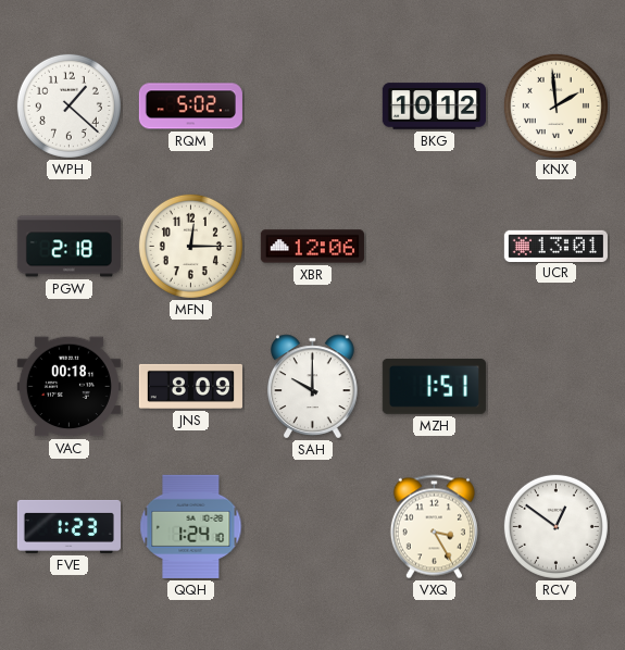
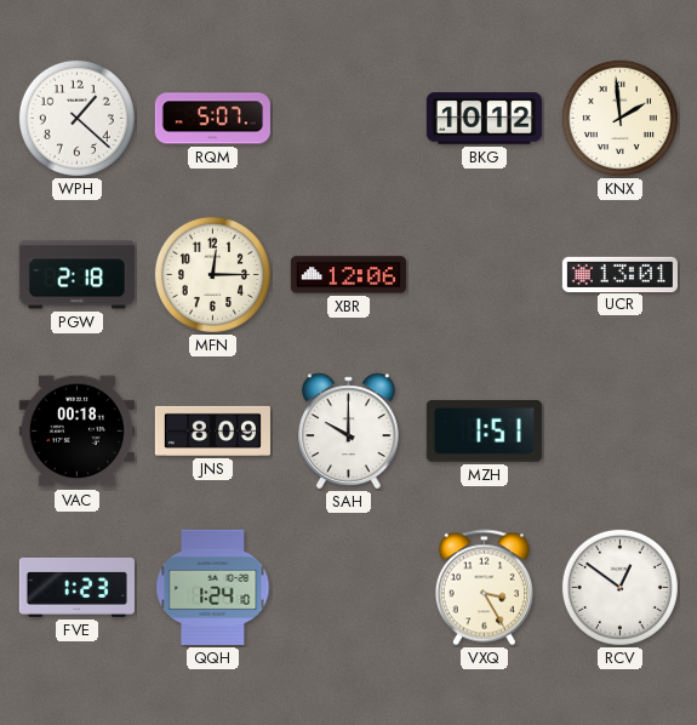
RQM: 5:02 -> 5:07
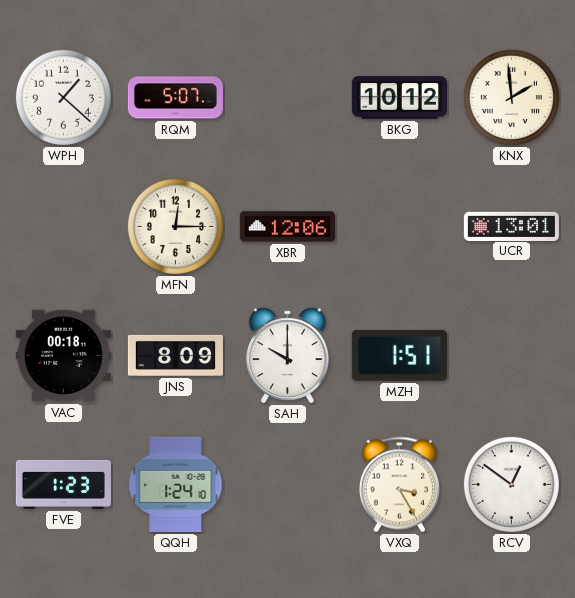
PGW: 2:18 -> none
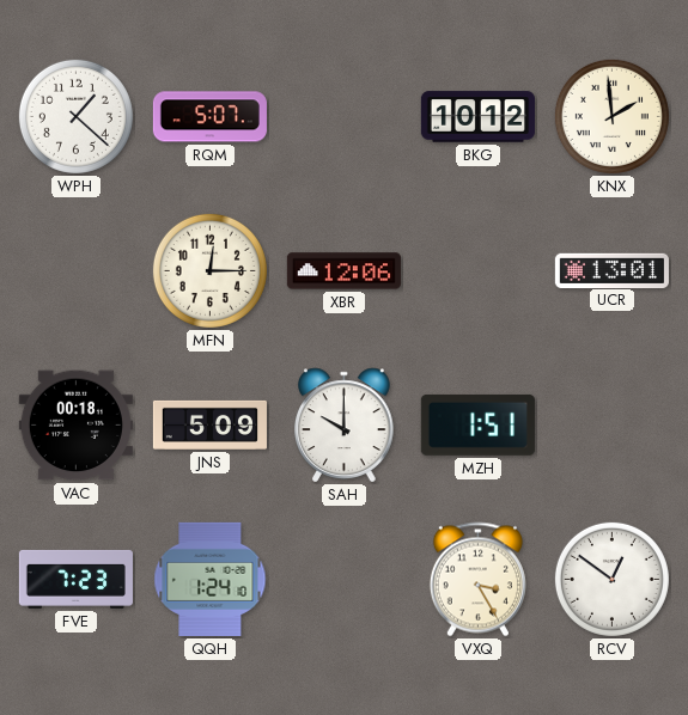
JNS: 8:09 -> 5:09
FVE: 1:23 -> 7:23
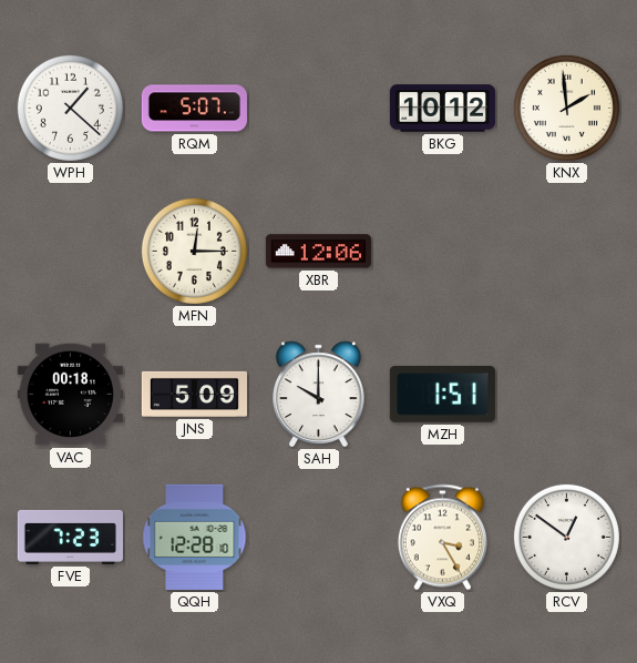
UCR: 13:01 -> none
QQH: 1:24 -> 12:28
